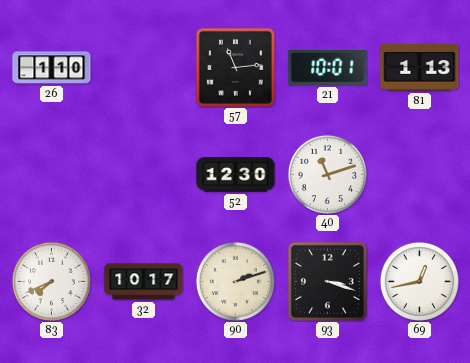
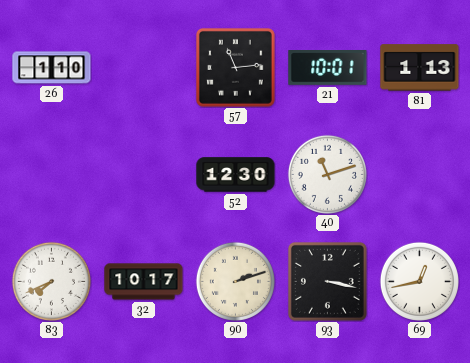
93: 3:18 -> 3:17
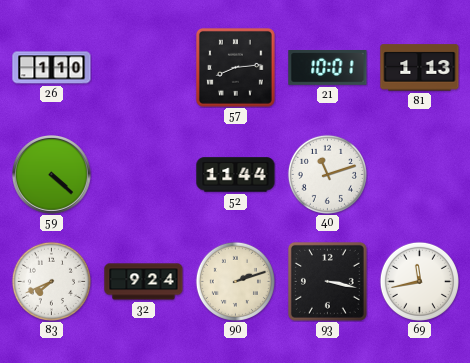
57: 11:14 -> 8:14
59: none -> 4:22
52: 12:30 -> 11:44
32: 10:17 -> 9:24
69: 12:43 -> 11:43
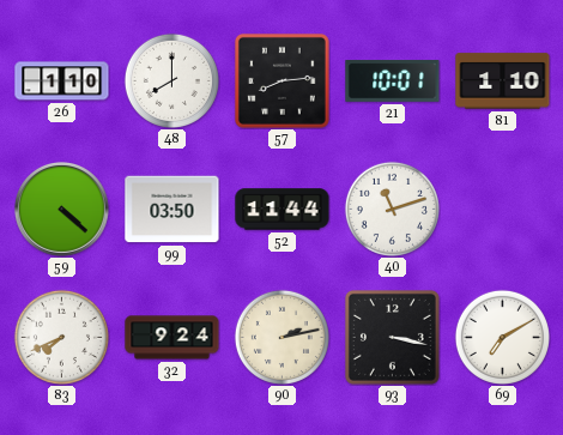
48: none -> 8:00
81: 1:13 -> 1:10
99: none -> 03:50
90: 2:12 -> 2:13
69: 11:43 -> 7:10
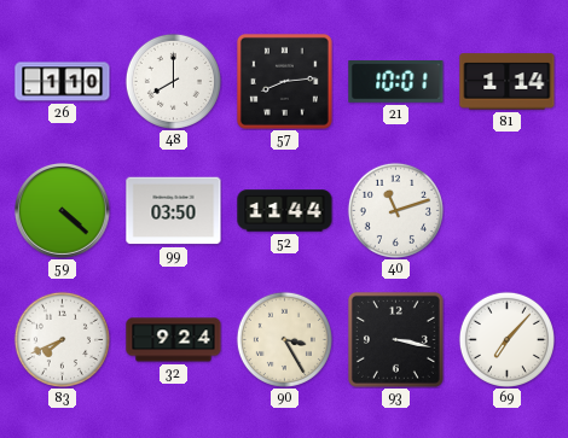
81: 1:10 -> 1:14
90: 2:13 -> 3:25
69: 7:10 -> 7:07
